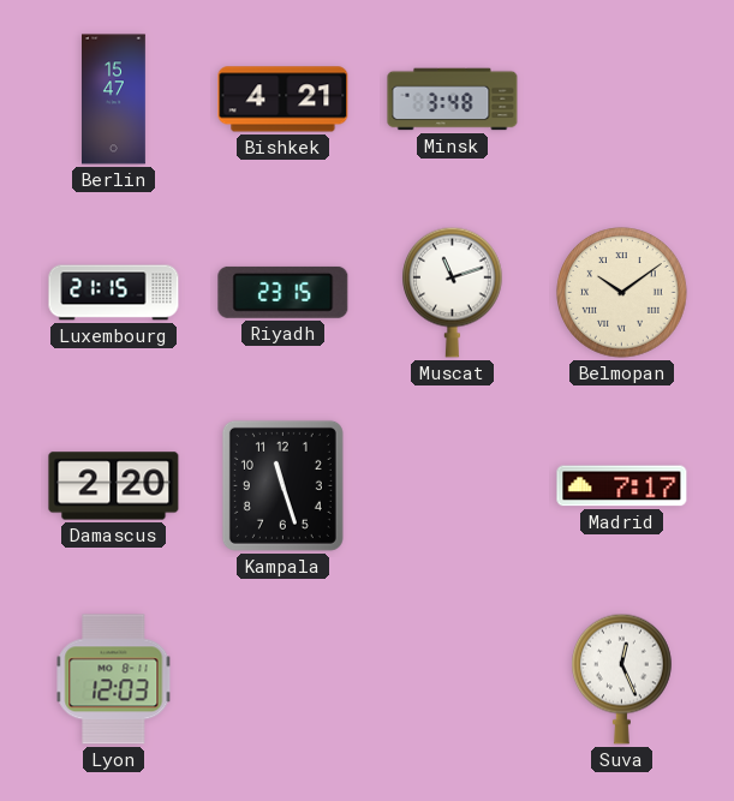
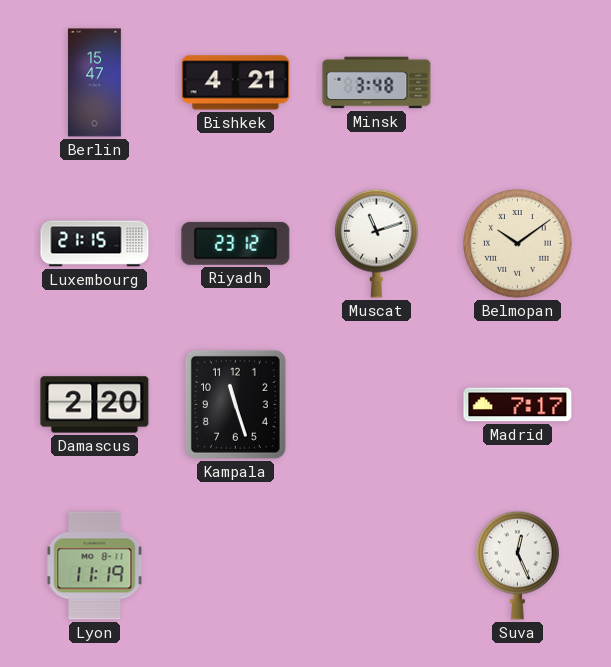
Riyadh: 23:15 -> 23:12
Lyon: 12:03 -> 11:19
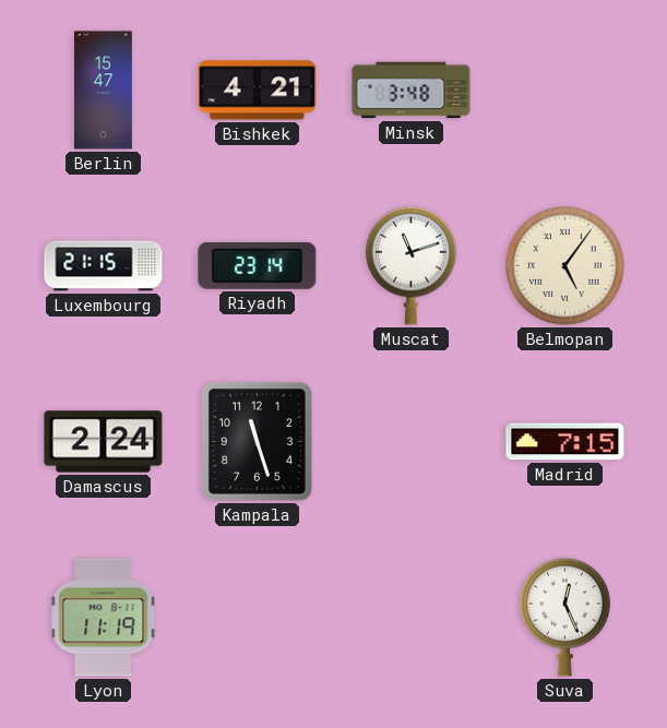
Riyadh: 23:12 -> 23:14
Belmopan: 10:09 -> 5:06
Damascus: 2:20 -> 2:24
Madrid: 7:17 -> 7:15
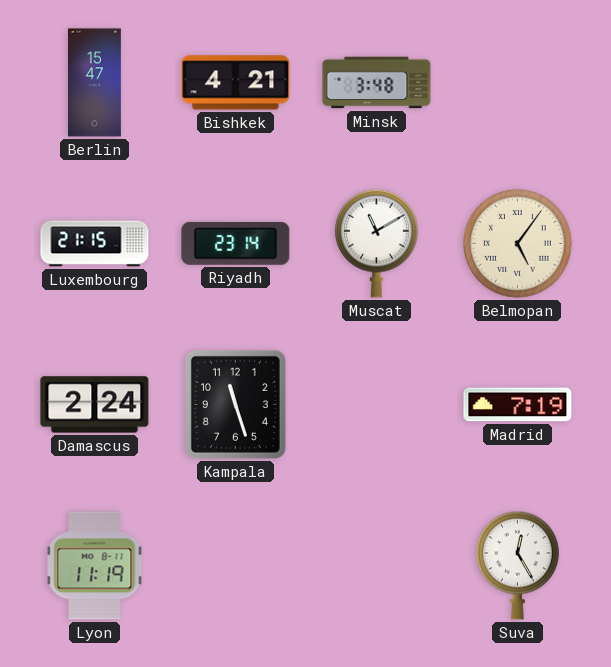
Muscat: 11:12 -> 11:10
Madrid: 7:15 -> 7:19
Suva: 12:26 -> 12:25
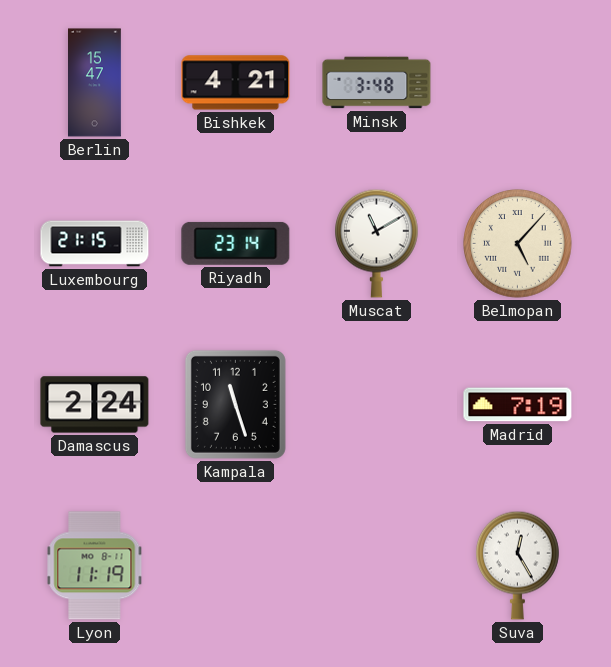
Belmopan: 5:06 -> 5:07
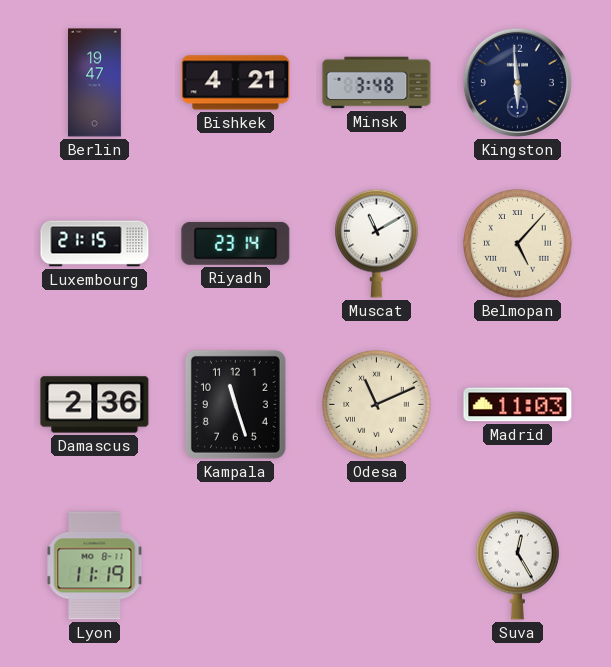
Berlin: 15:47 -> 19:47
Kingston: none -> 5:59
Damascus: 2:24 -> 2:36
Odesa: none -> 11:11
Madrid: 7:19 -> 11:03
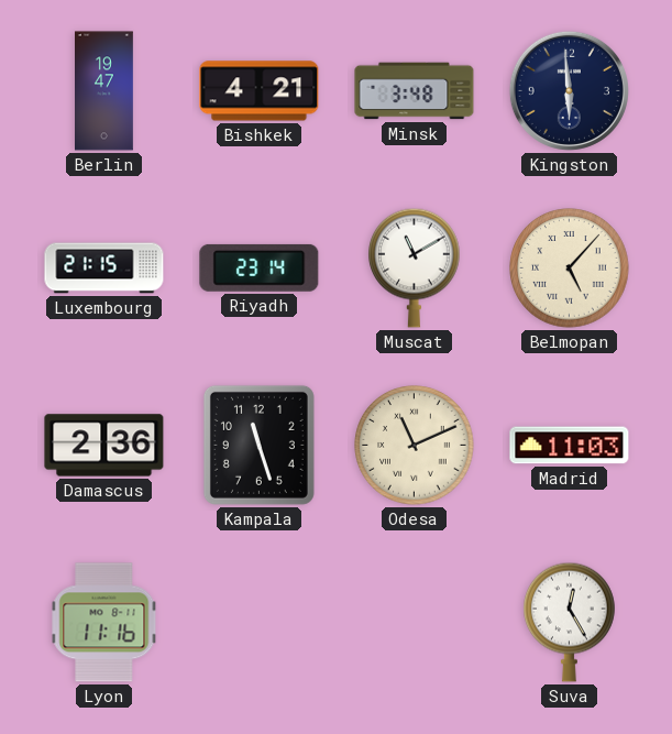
Lyon: 11:19 -> 11:16
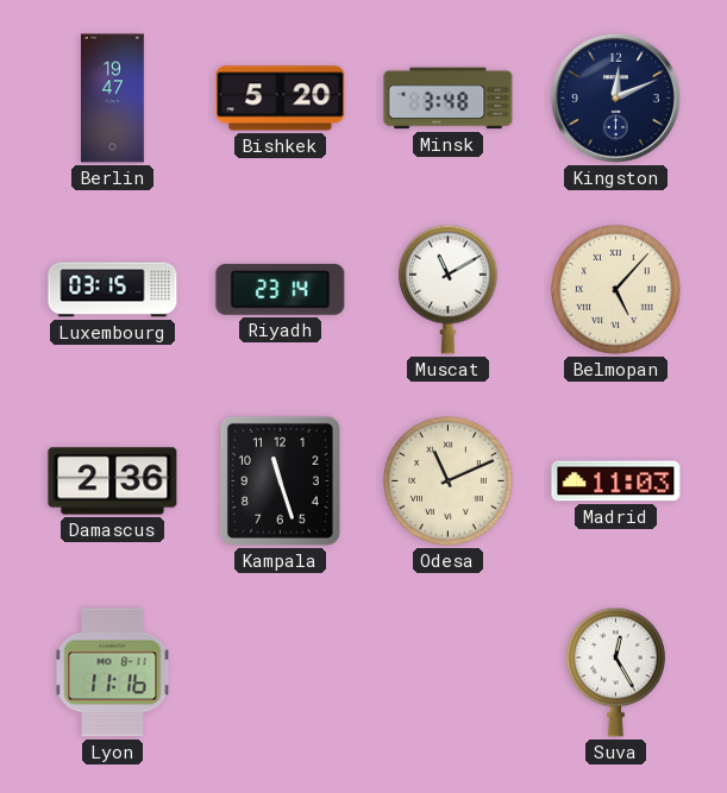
Bishkek: 4:21 -> 5:20
Kingston: 5:59 -> 12:11
Luxembourg: 21:15 -> 03:15
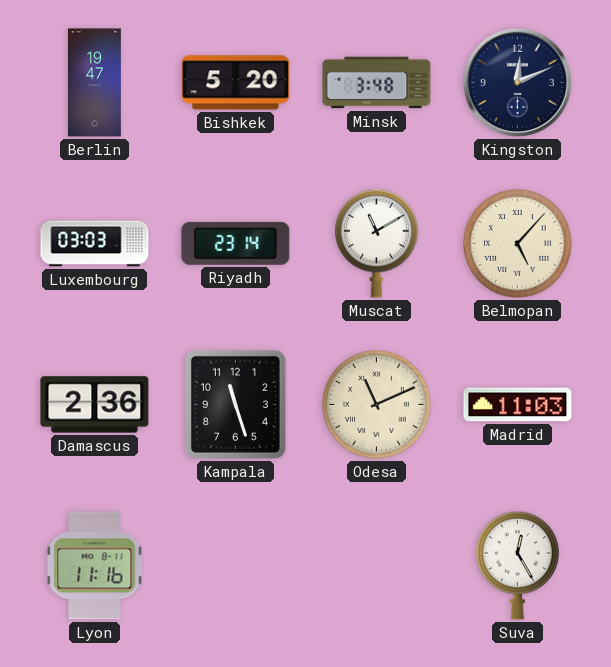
Luxembourg: 03:15 -> 03:03
